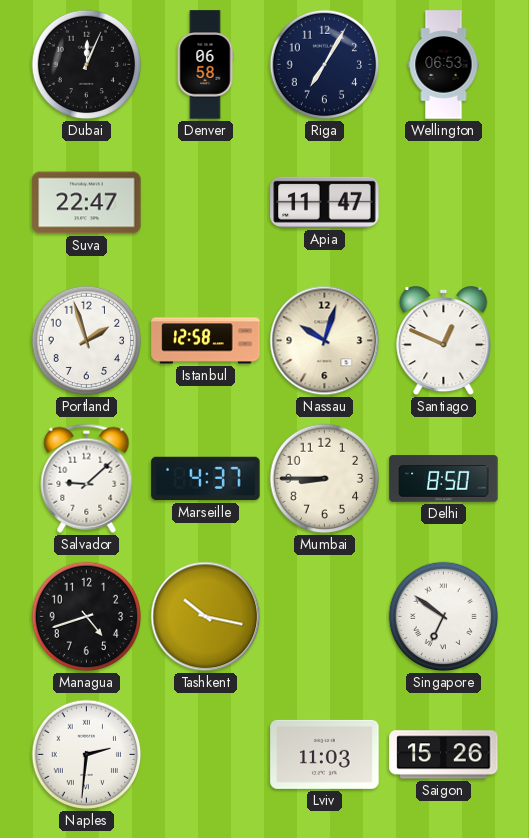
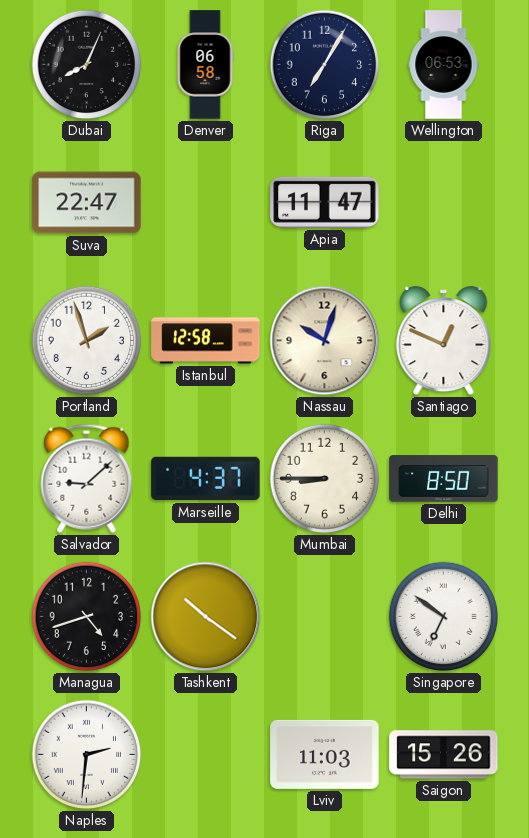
Dubai: 12:04 -> 8:04
Tashkent: 10:17 -> 10:21
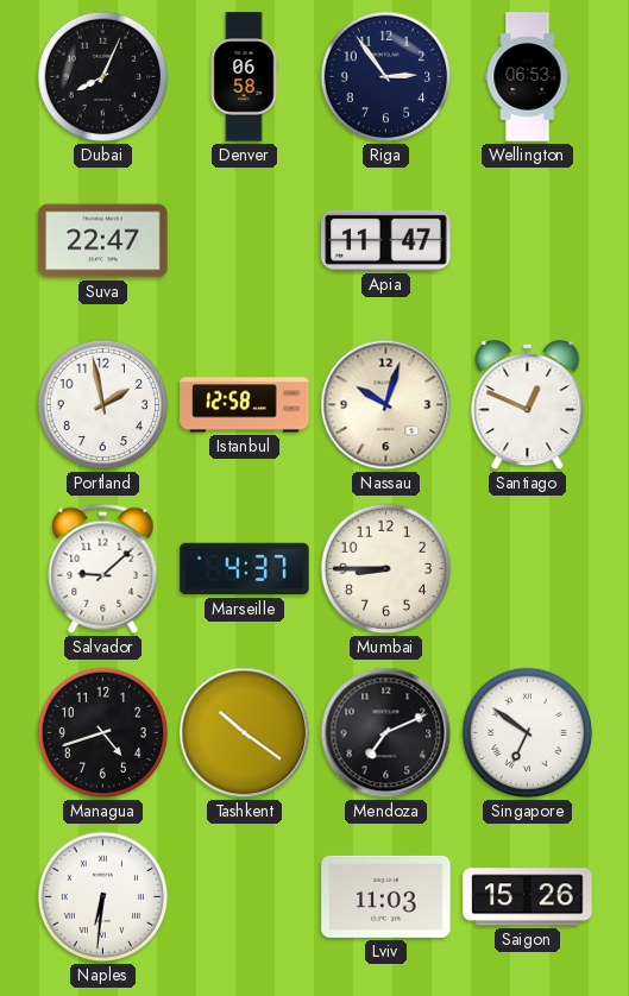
Riga: 7:05 -> 2:54
Portland: 1:57 -> 1:58
Delhi: 8:50 -> none
Mendoza: none -> 7:11
Naples: 2:31 -> 6:31
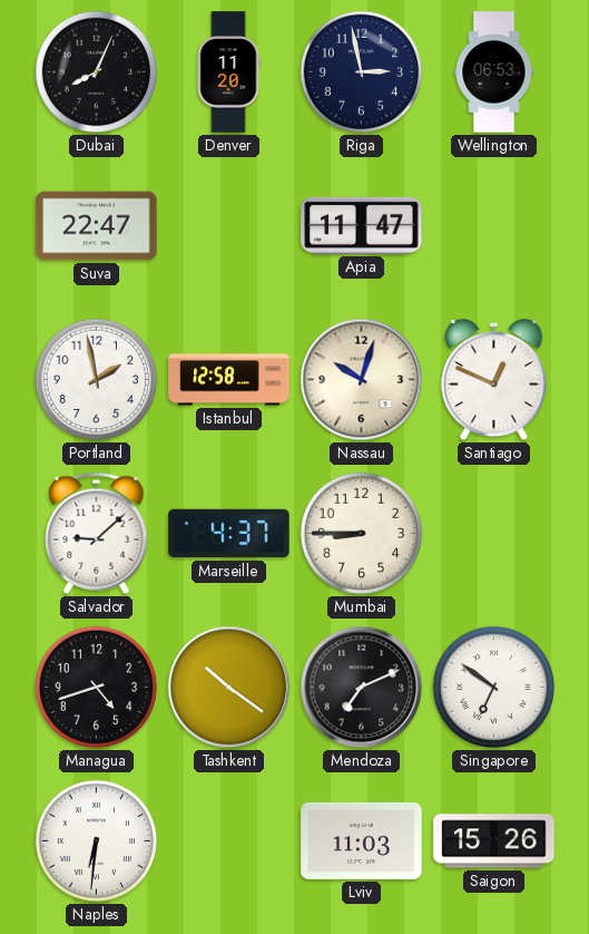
Denver: 06:58 -> 11:20
Riga: 2:54 -> 2:58
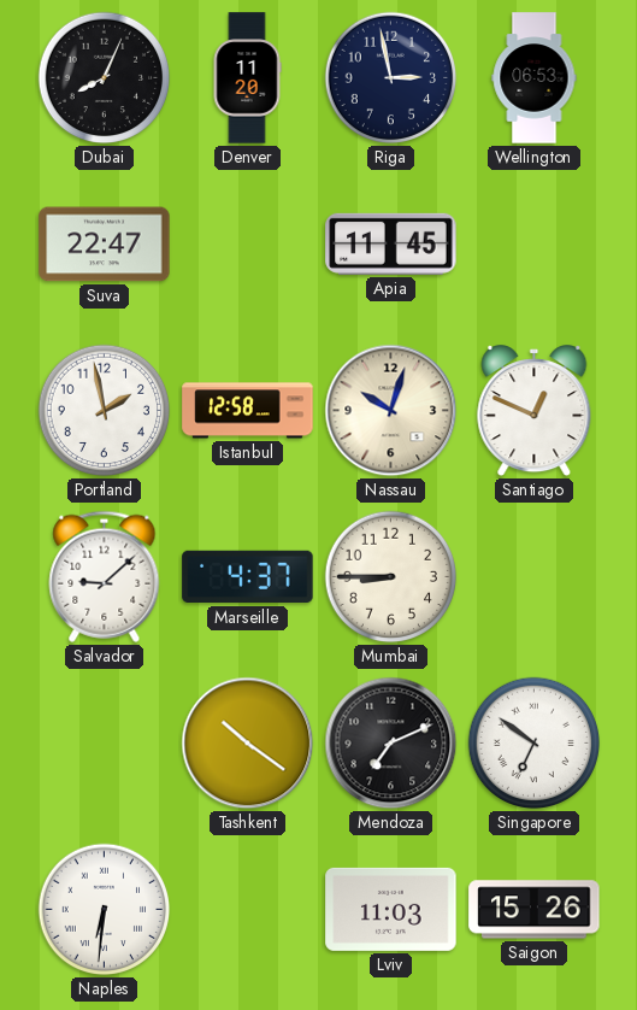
Apia: 11:47 -> 11:45
Managua: 4:42 -> none
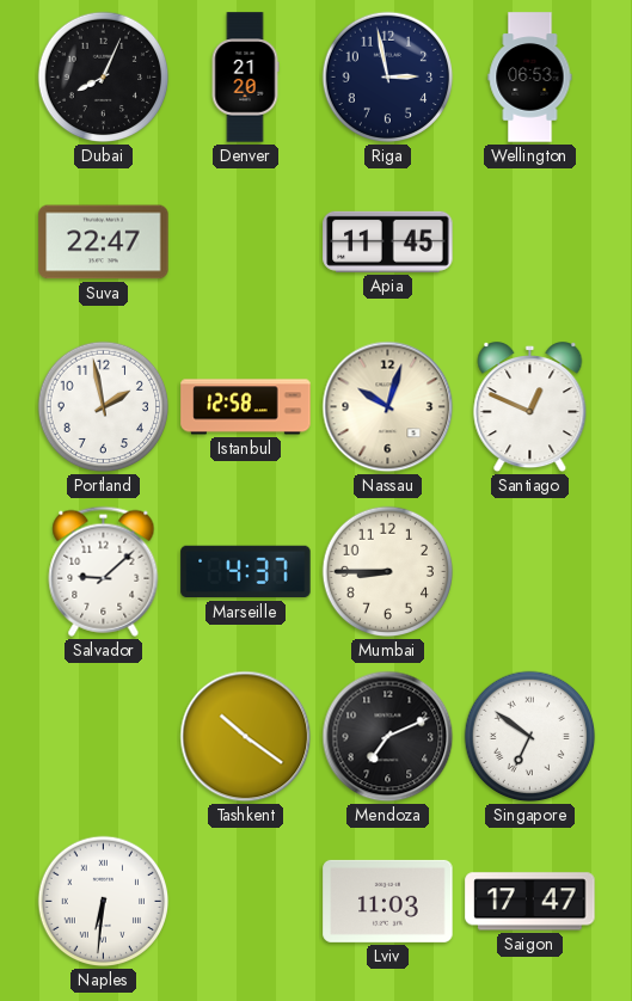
Denver: 11:20 -> 21:20
Saigon: 15:26 -> 17:47
